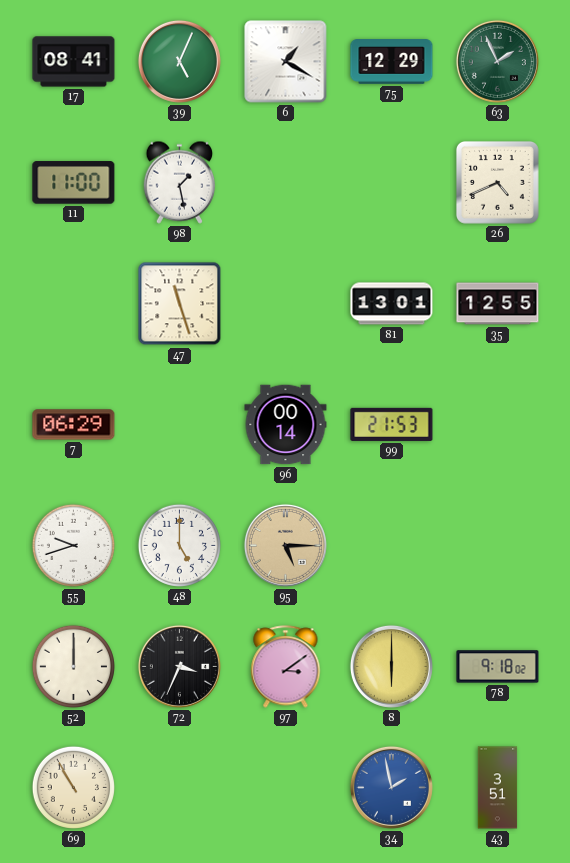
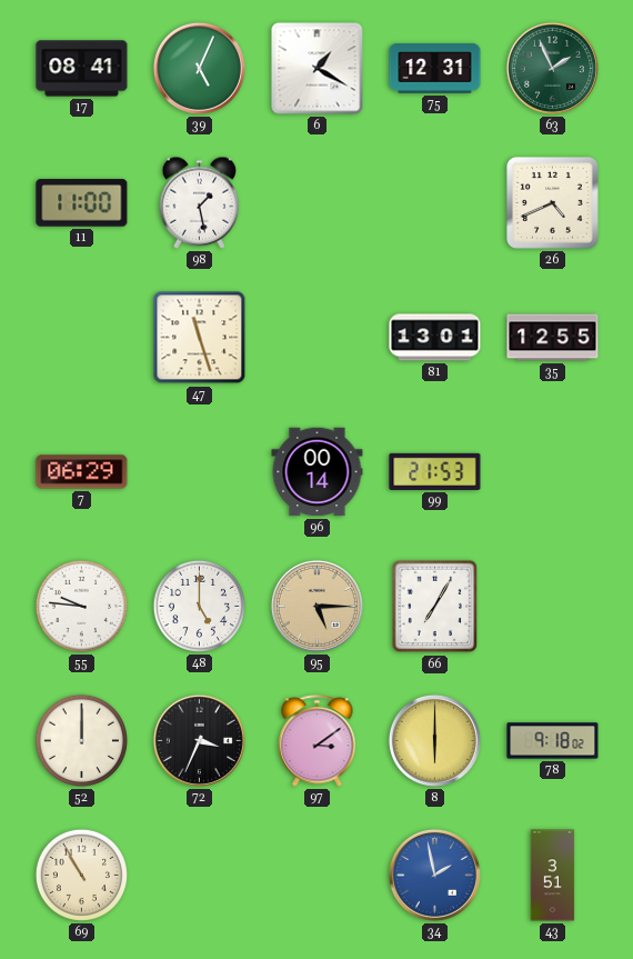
75: 12:29 -> 12:31
55: 9:42 -> 9:46
66: none -> 7:05
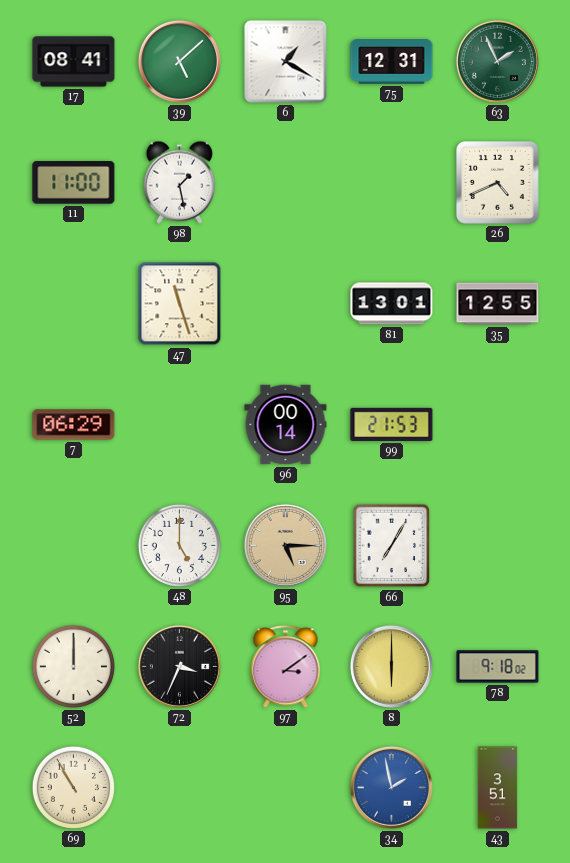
39: 5:04 -> 5:08
55: 9:46 -> none
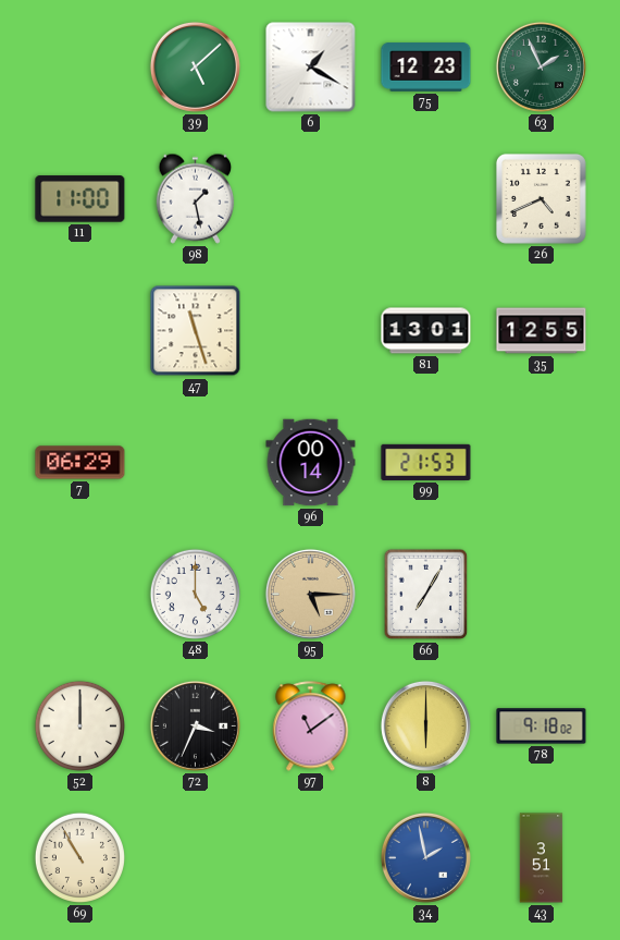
17: 08:41 -> none
75: 12:31 -> 12:23
97: 3:09 -> 11:09
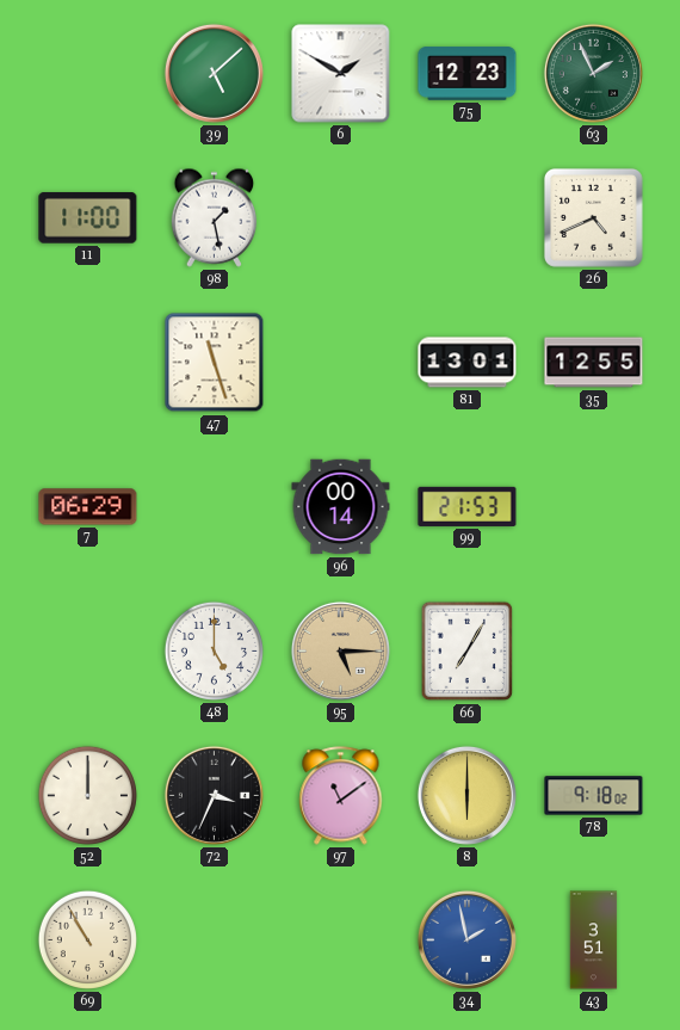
6: 1:20 -> 1:50
